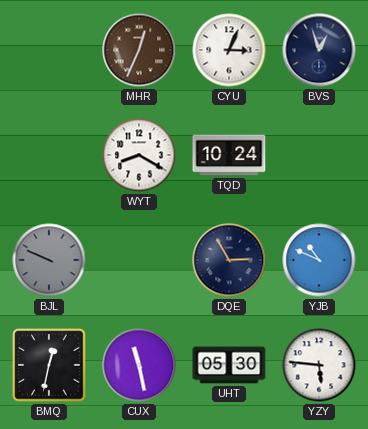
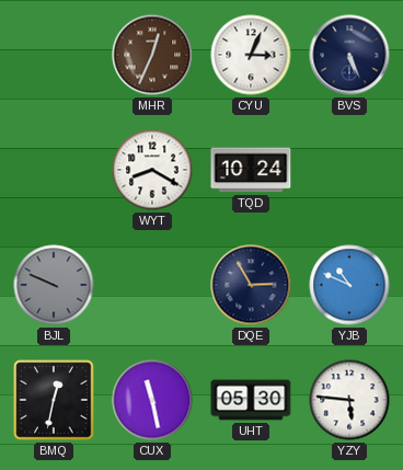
BVS: 12:57 -> 5:26
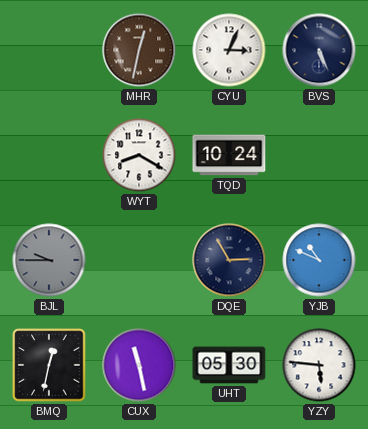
MHR: 12:34 -> 12:32
BJL: 9:49 -> 9:45
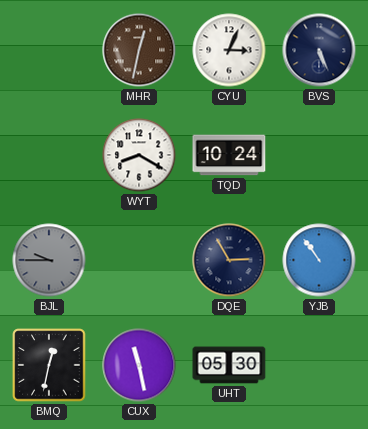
YJB: 10:49 -> 10:54
YZY: 5:46 -> none
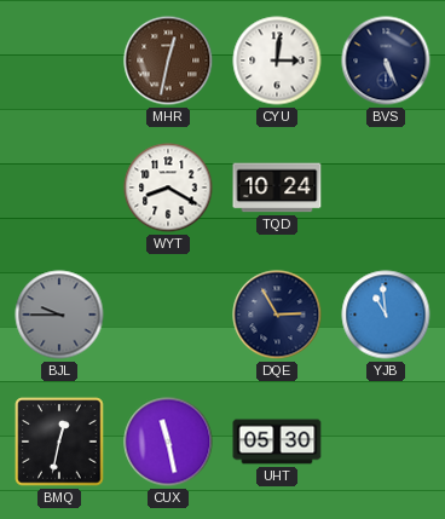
CYU: 3:04 -> 3:01
YJB: 10:54 -> 10:59
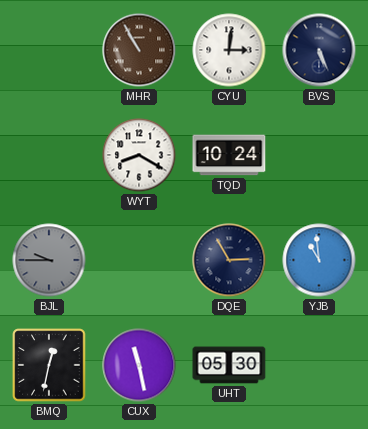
MHR: 12:32 -> 10:55
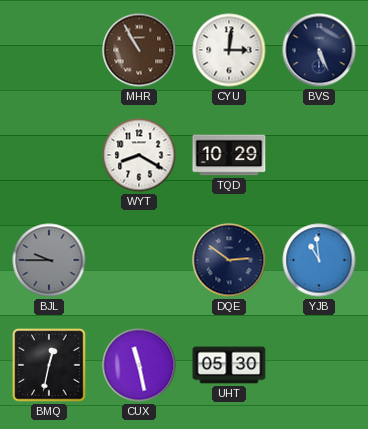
TQD: 10:24 -> 10:29
DQE: 2:55 -> 2:51
